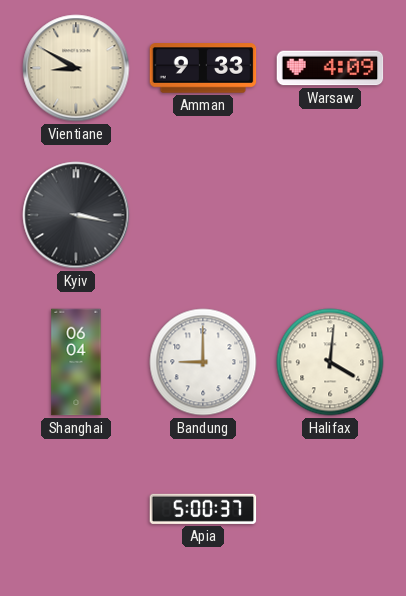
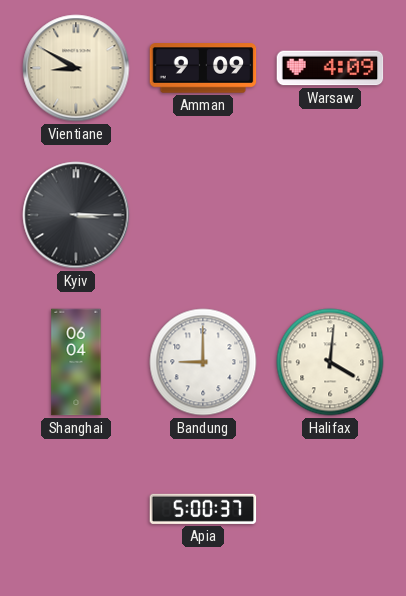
Amman: 9:33 -> 9:09
Kyiv: 3:17 -> 3:15
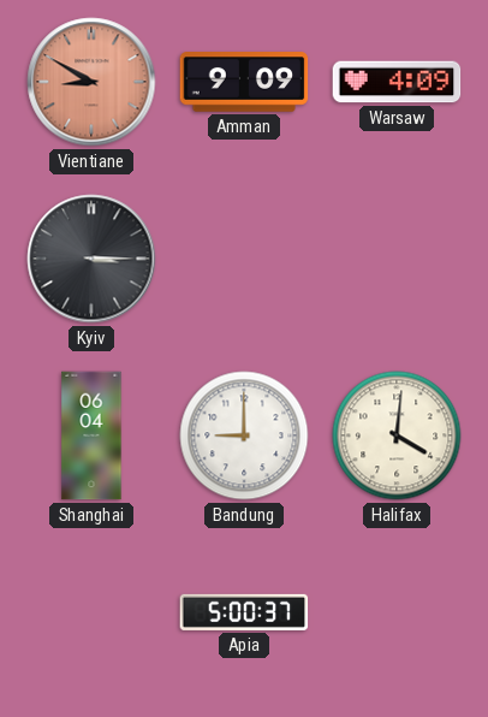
Vientiane dial: cream -> salmon
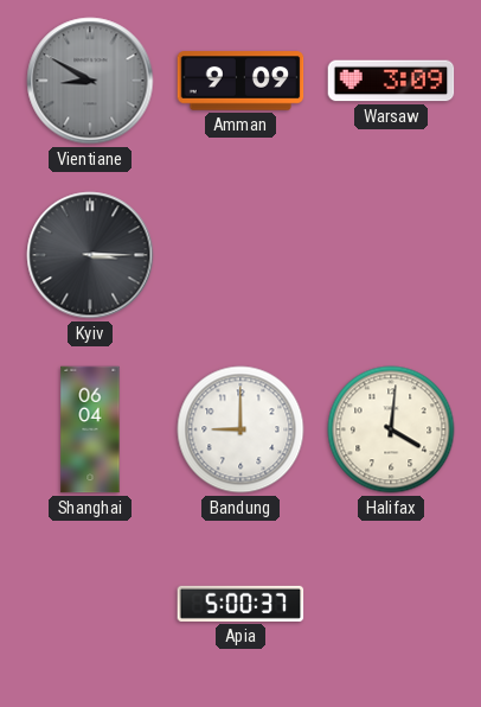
Vientiane dial: salmon -> grey
Warsaw: 4:09 -> 3:09
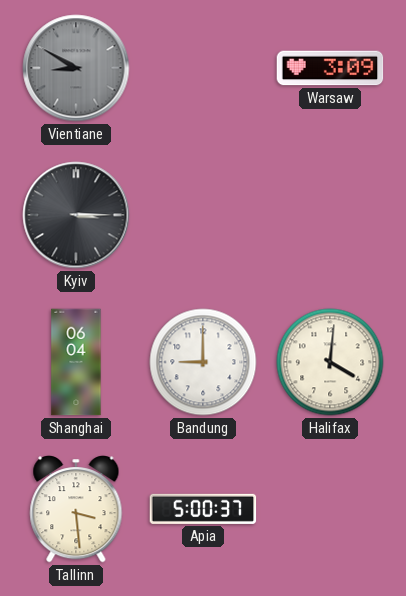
Amman: 9:09 -> none
Tallinn: none -> 3:29
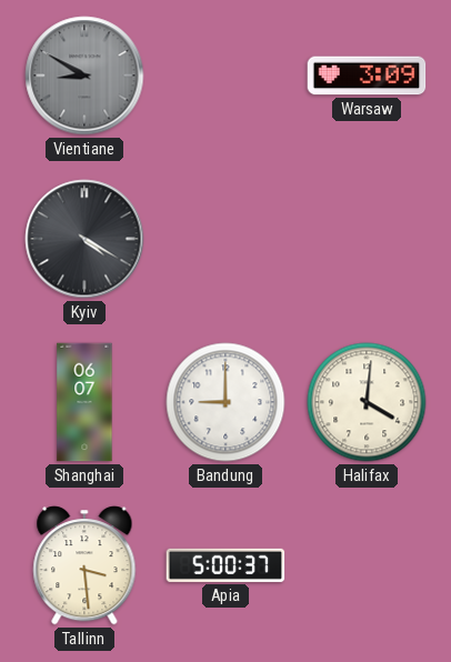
Kyiv: 3:15 -> 4:20
Shanghai: 06:04 -> 06:07
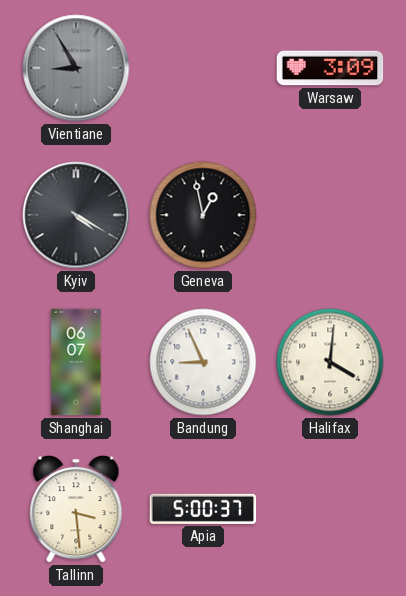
Vientiane: 8:50 -> 8:55
Geneva: none -> 12:58
Bandung: 9:00 -> 8:56
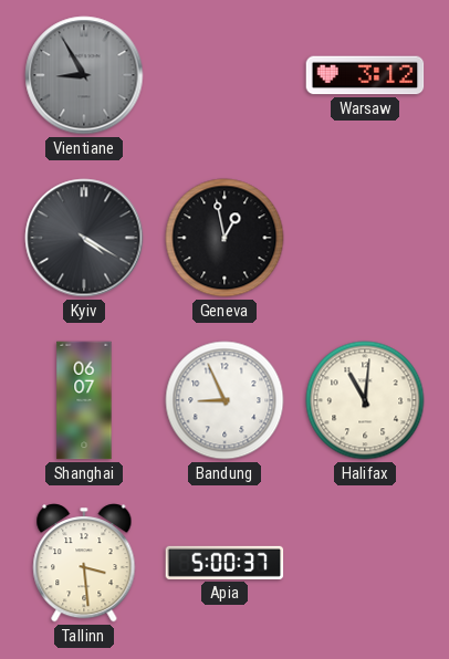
Warsaw: 3:09 -> 3:12
Halifax: 4:01 -> 11:01
